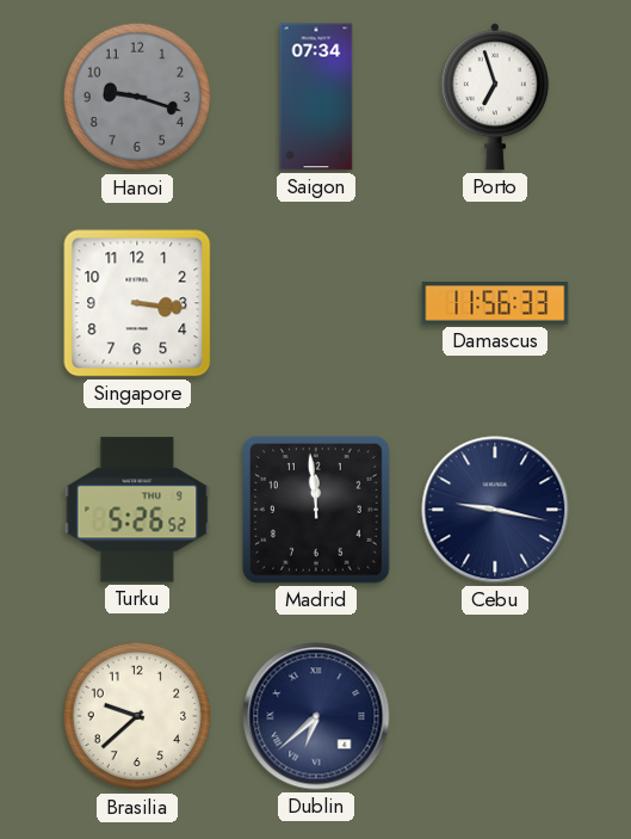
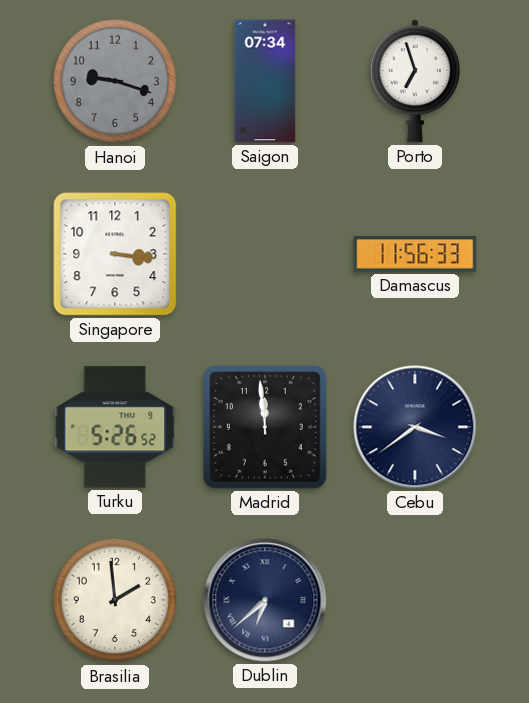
Cebu: 9:17 -> 3:39
Brasilia: 9:38 -> 1:59
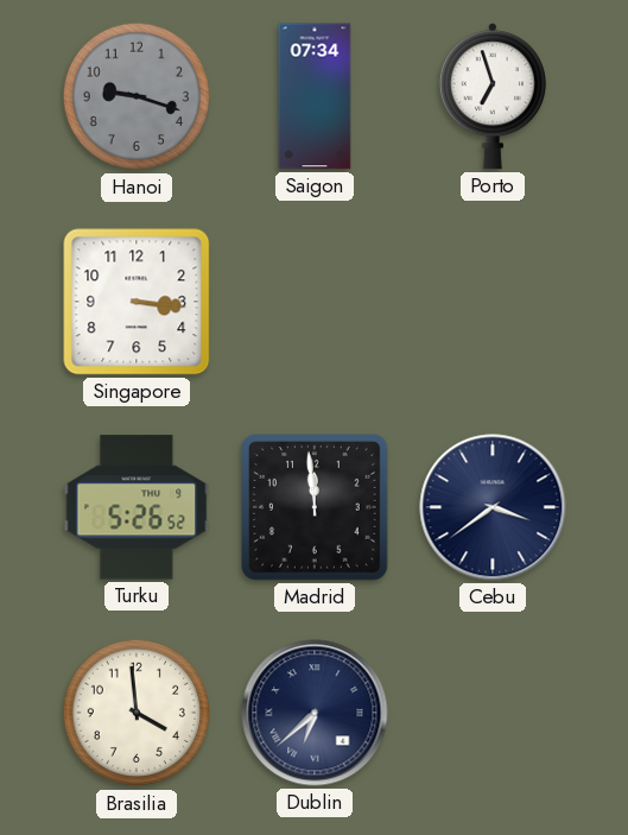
Damascus: 11:56 -> none
Brasilia: 1:59 -> 3:59
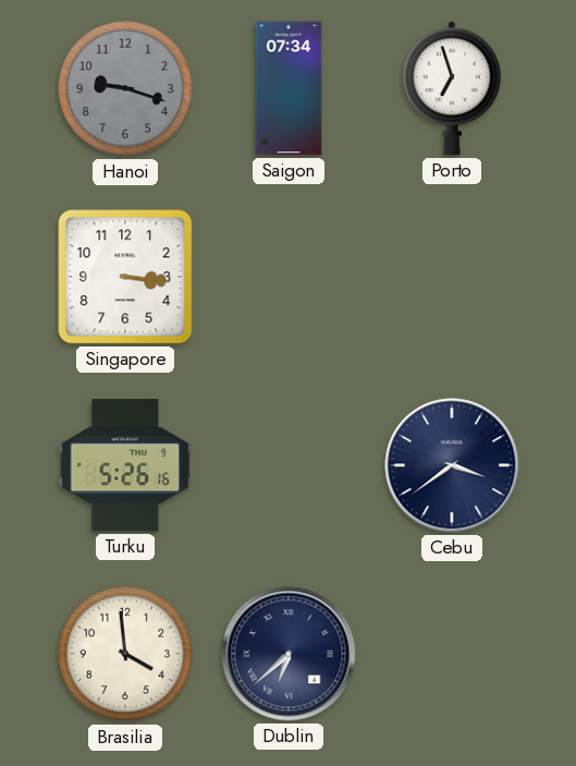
Turku: 5:26:52 -> 5:26:16
Madrid: 11:59 -> none
